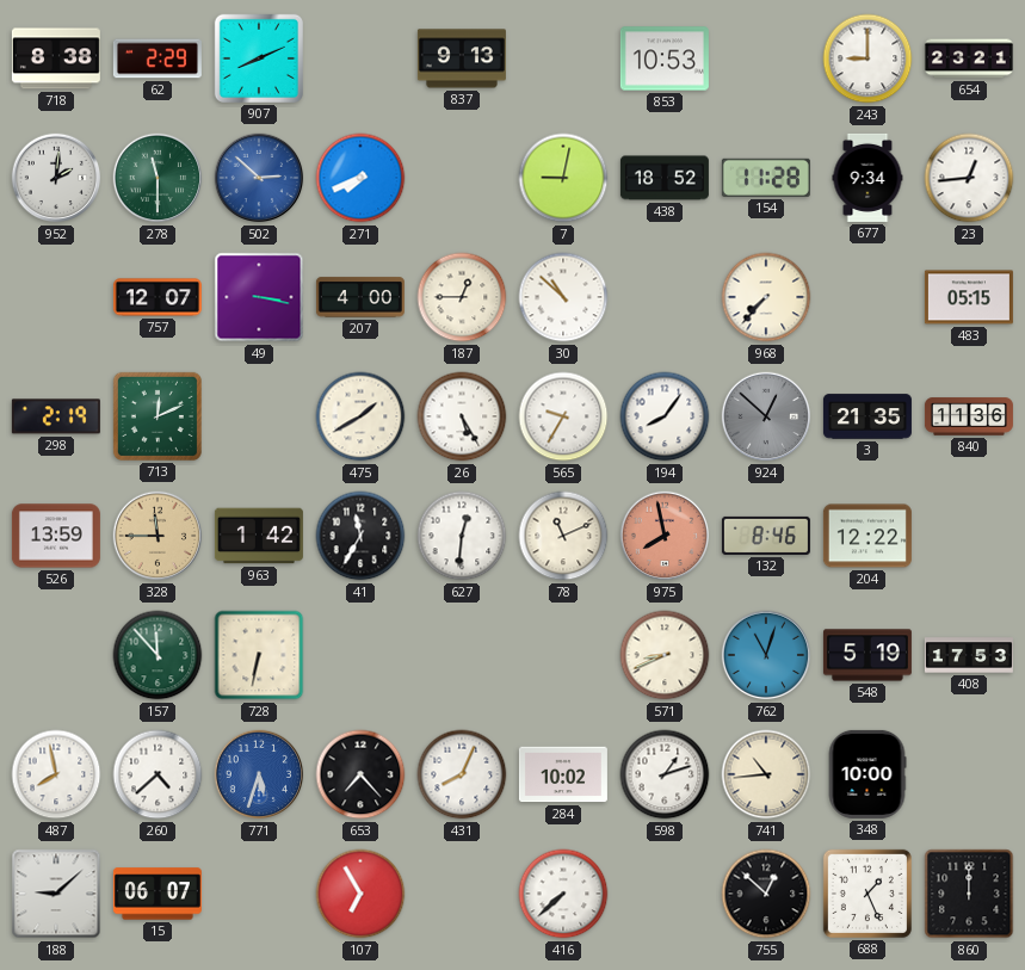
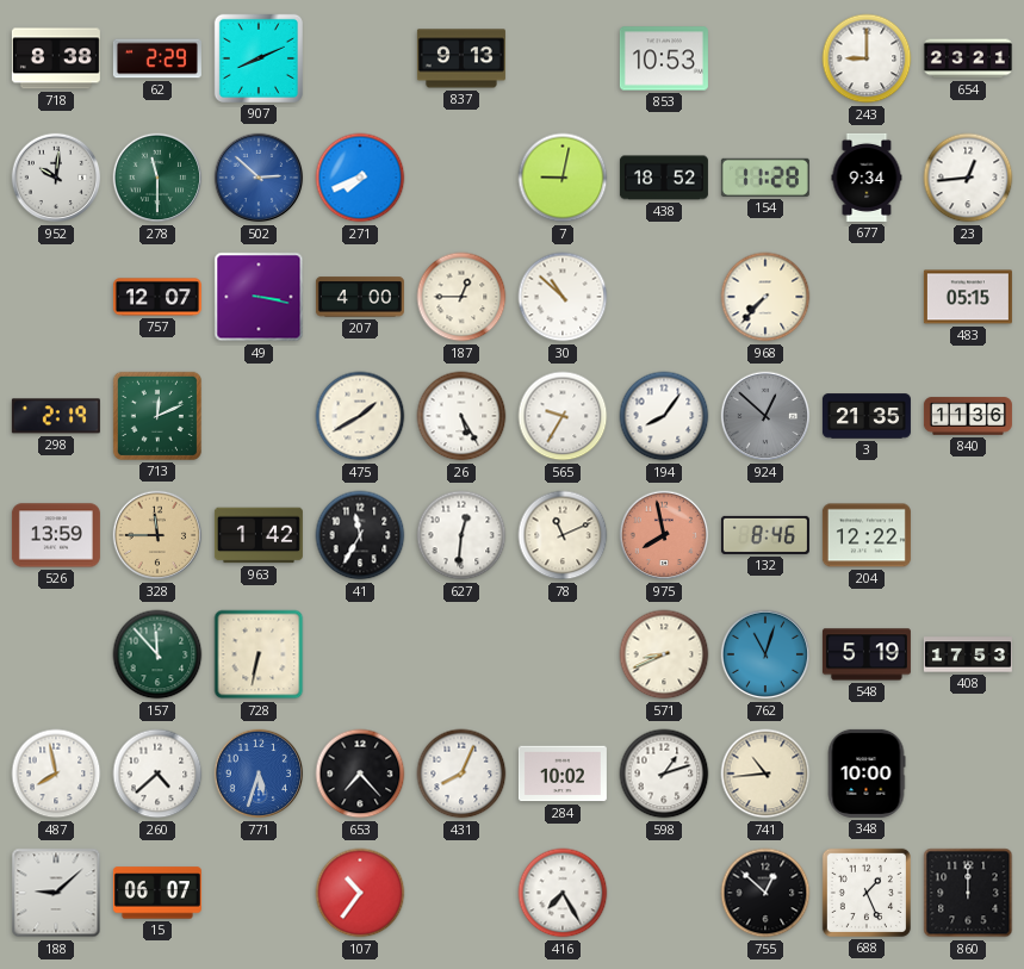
952: 2:01 -> 10:01
107: 6:55 -> 10:36
416: 7:38 -> 7:25
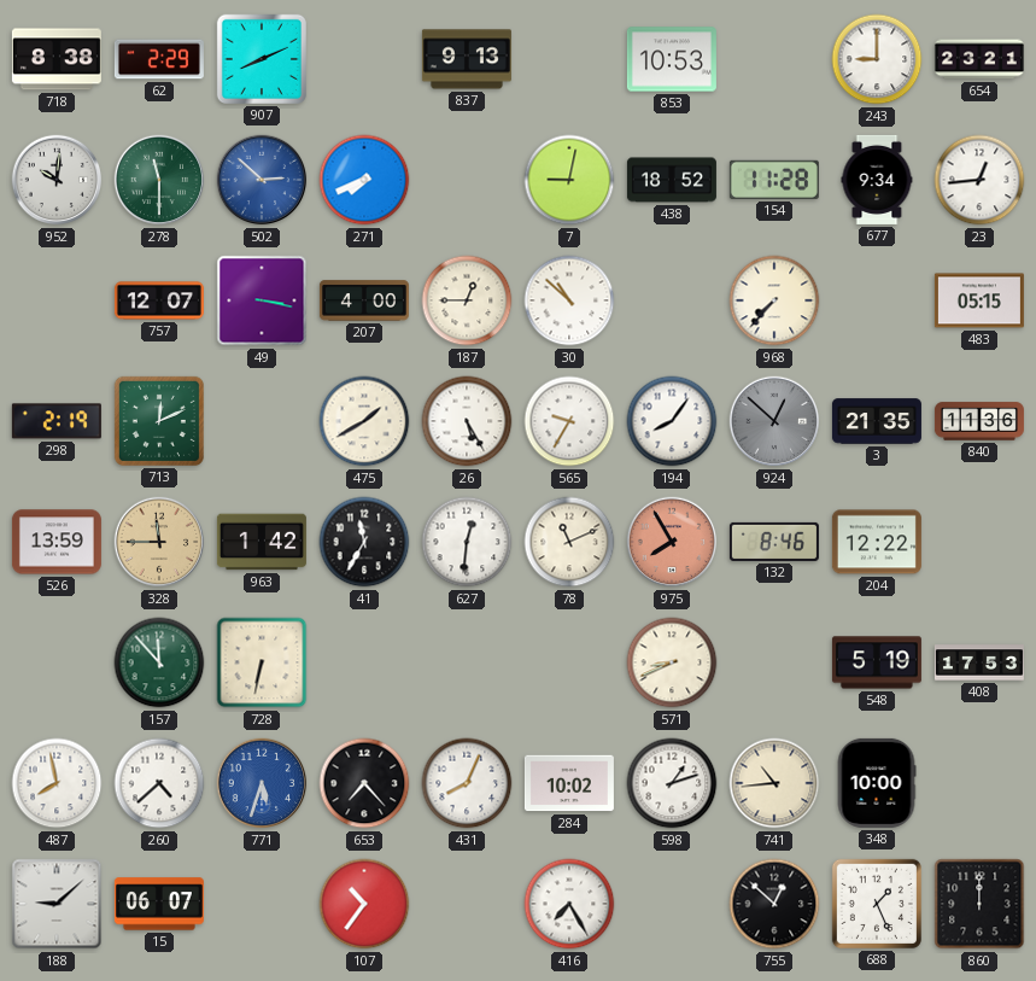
975: 7:58 -> 7:55
762: 11:03 -> none
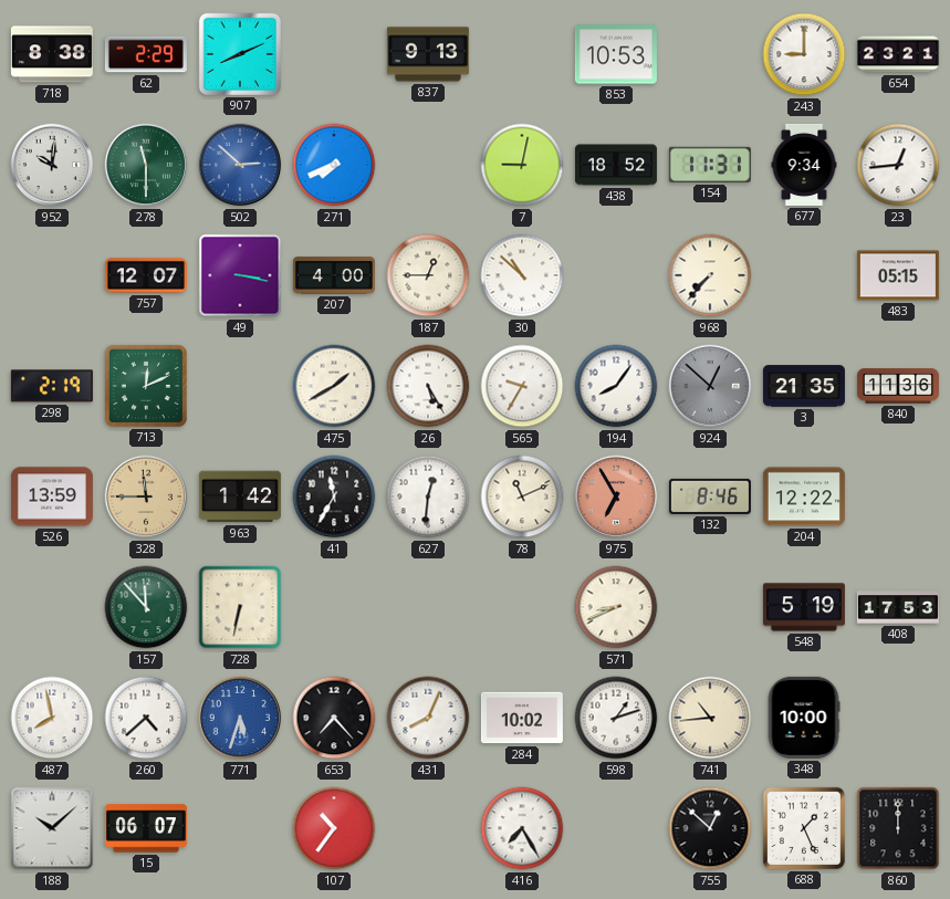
154: 11:28 -> 11:31
975: 7:55 -> 6:55
188: 9:08 -> 10:08
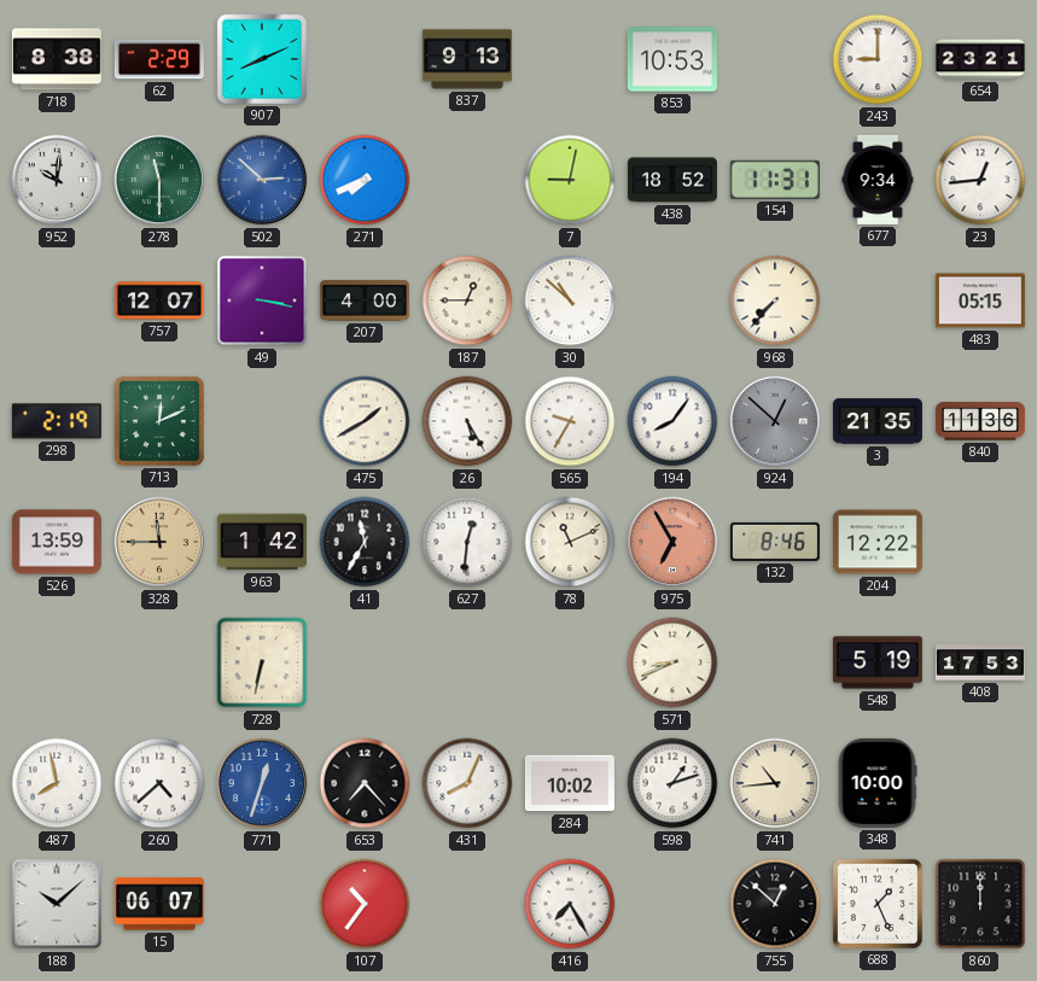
157: 11:53 -> none
771: 5:33 -> 12:33
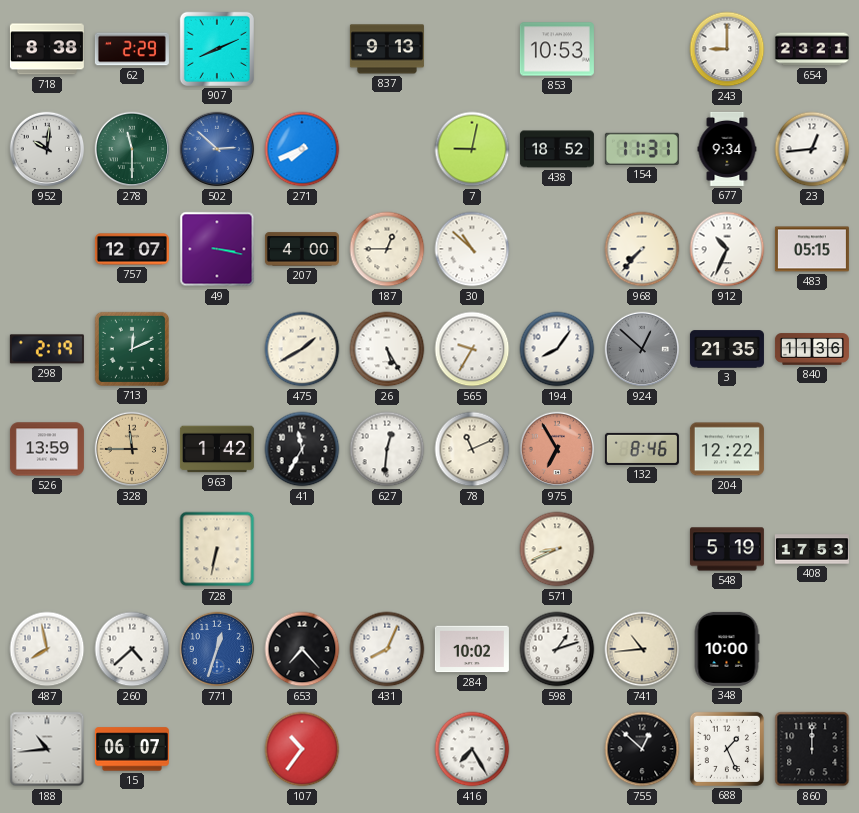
912: none -> 10:34
188: 10:08 -> 10:44
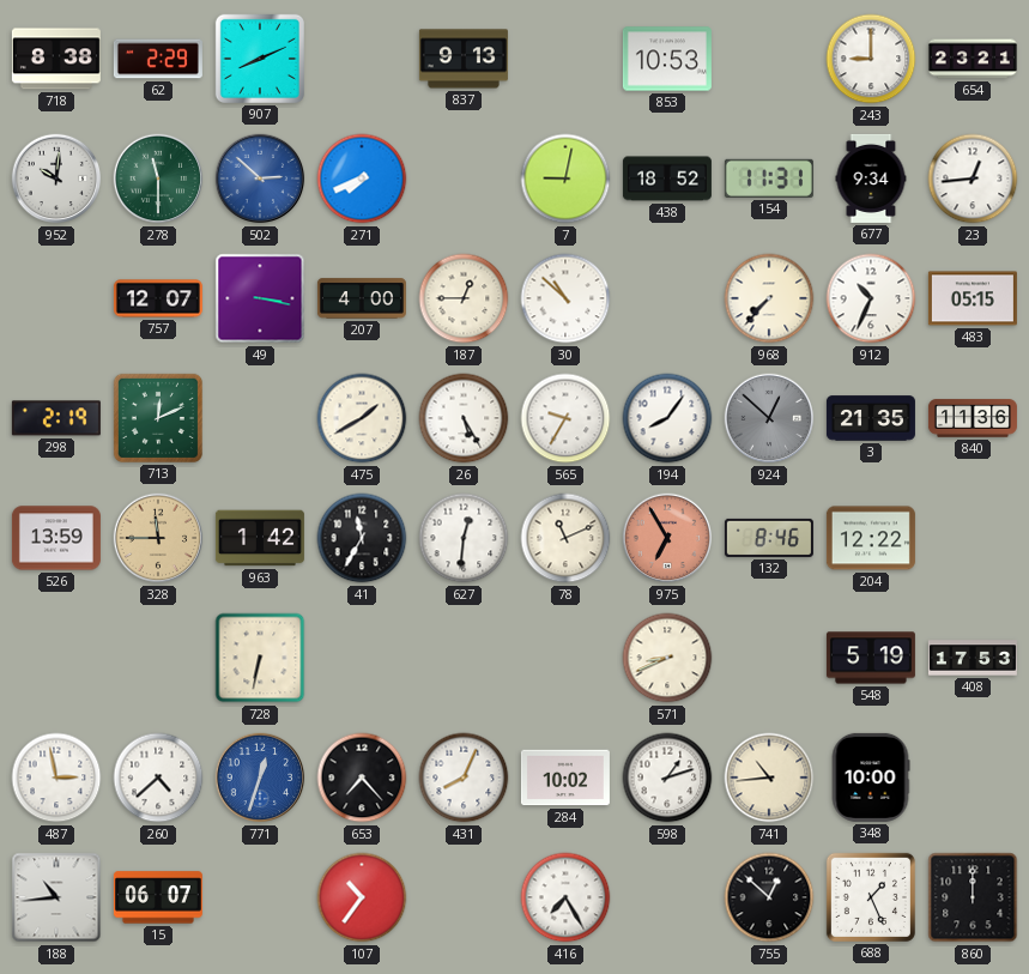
487: 7:58 -> 2:58
